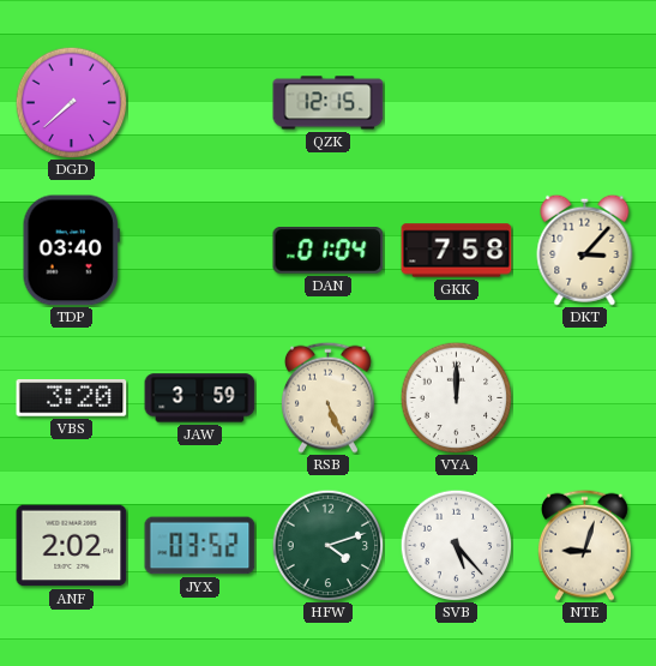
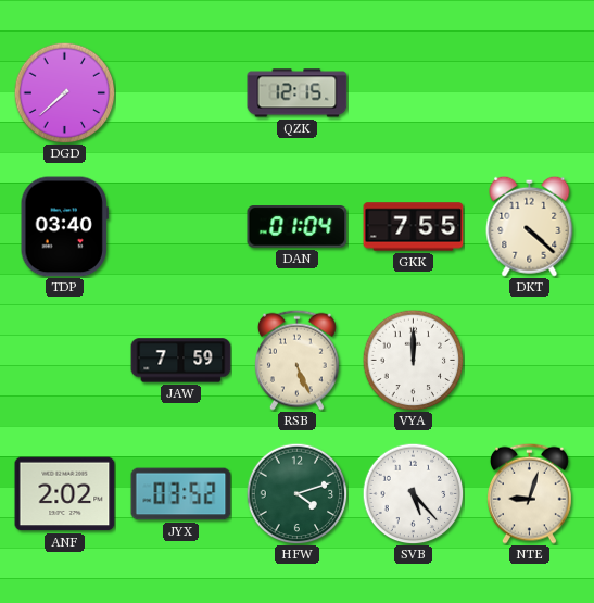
GKK: 7:58 -> 7:55
DKT: 3:07 -> 4:22
VBS: 3:20 -> none
JAW: 3:59 -> 7:59
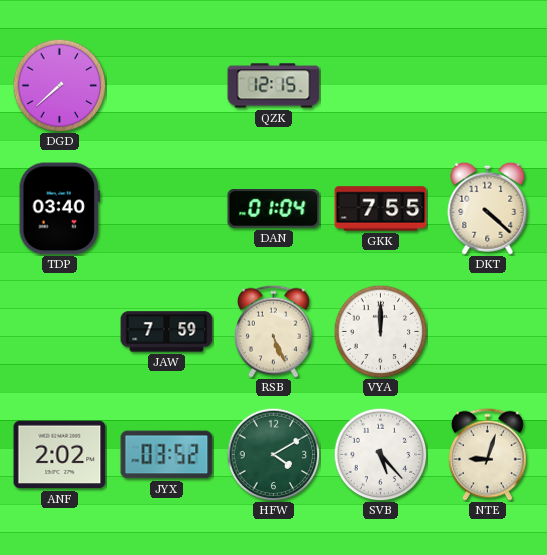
HFW: 4:12 -> 4:10
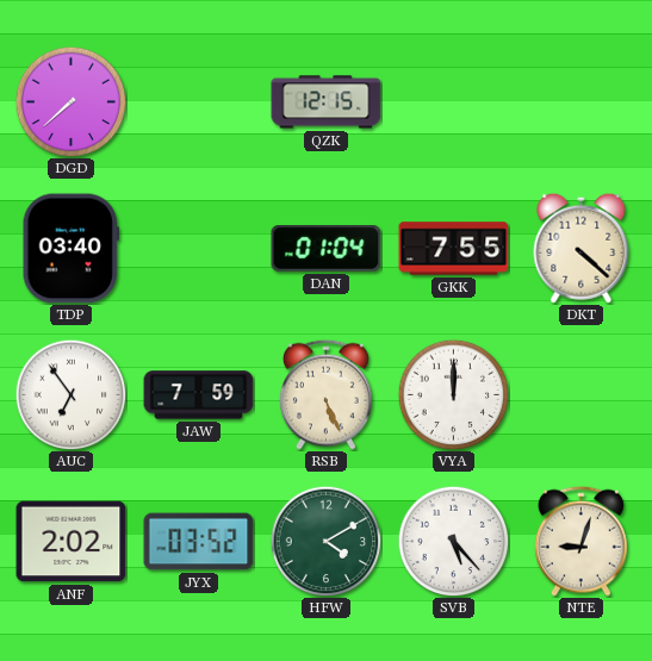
AUC: none -> 6:54
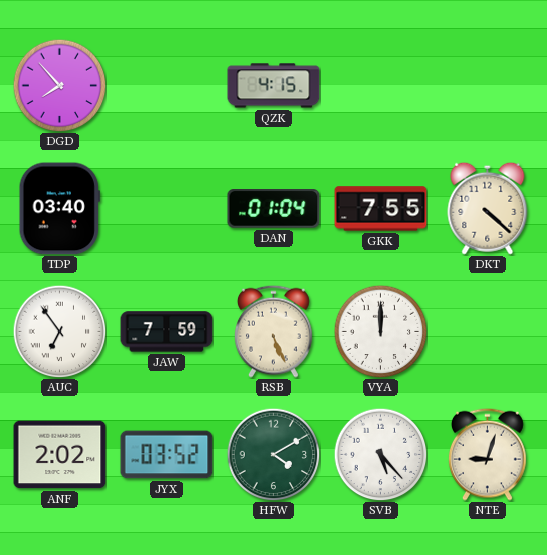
DGD: 7:38 -> 7:53
QZK: 12:15 -> 4:15
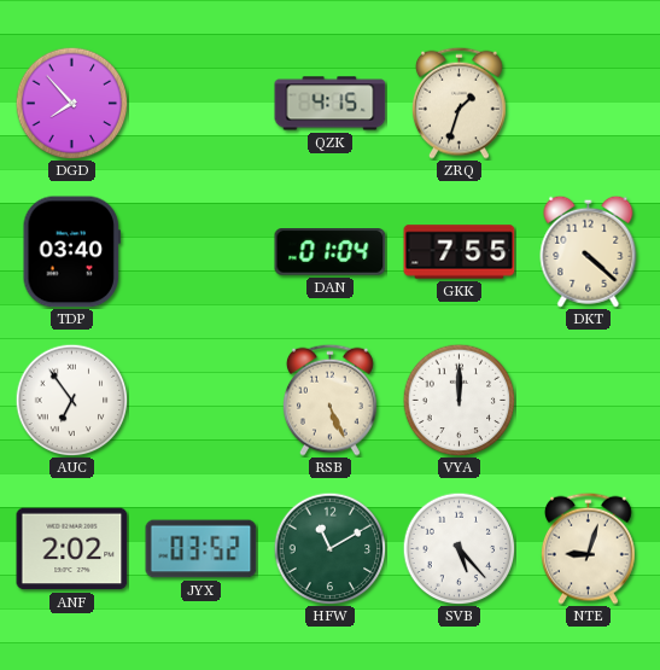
ZRQ: none -> 1:33
JAW: 7:59 -> none
HFW: 4:10 -> 11:10
